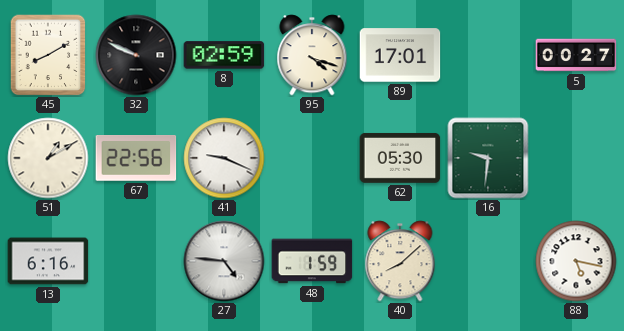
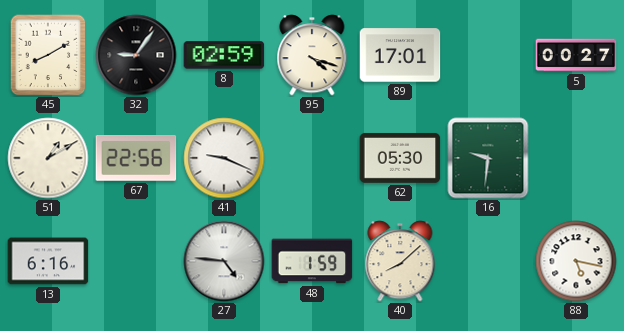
32: 9:49 -> 9:06
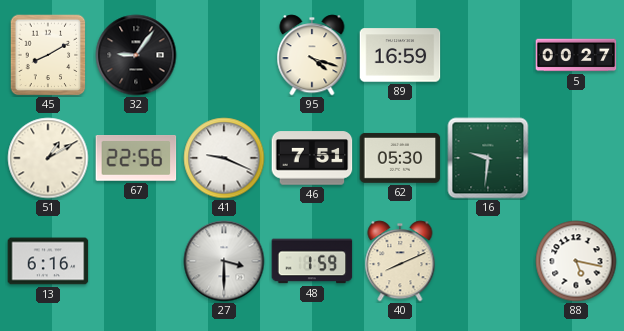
8: 02:59 -> none
89: 17:01 -> 16:59
46: none -> 7:51
27: 4:46 -> 3:30
40: 8:08 -> 8:11
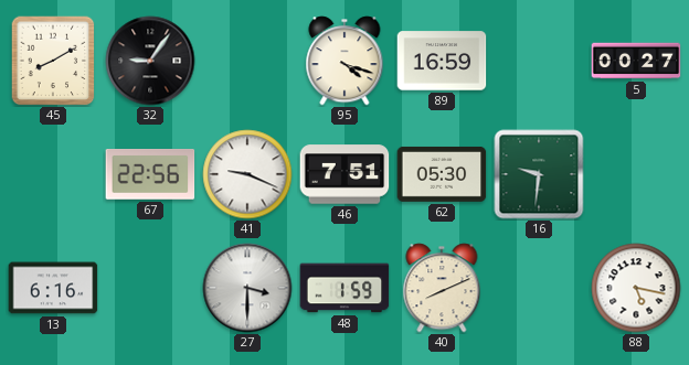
51: 1:10 -> none
